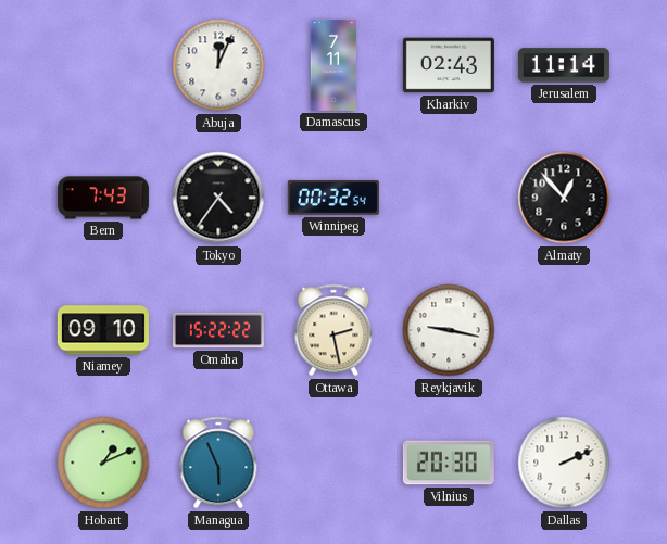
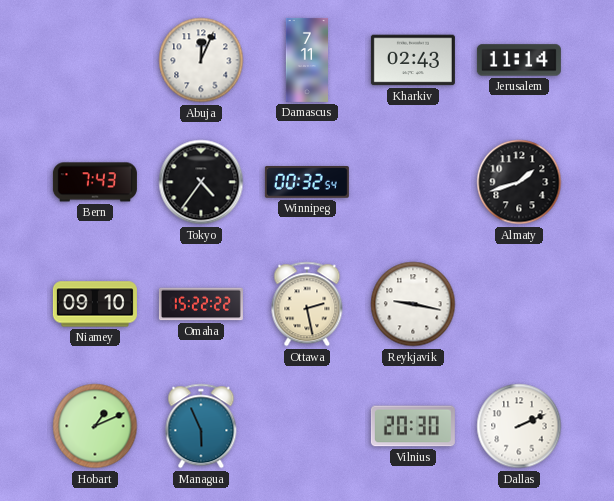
Almaty: 12:53 -> 1:42
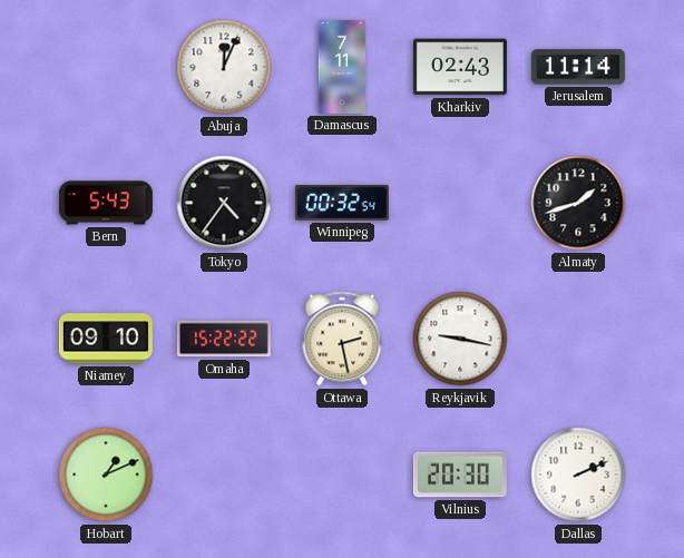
Bern: 7:43 -> 5:43
Managua: 5:56 -> none
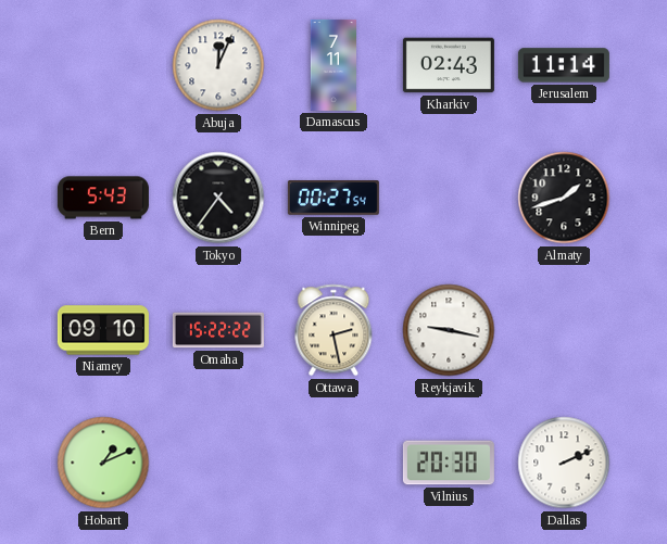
Winnipeg: 00:32 -> 00:27
